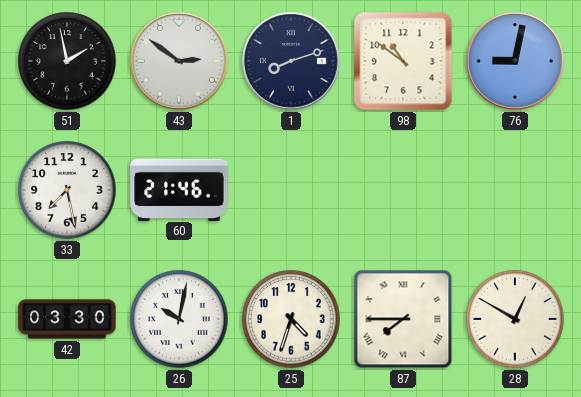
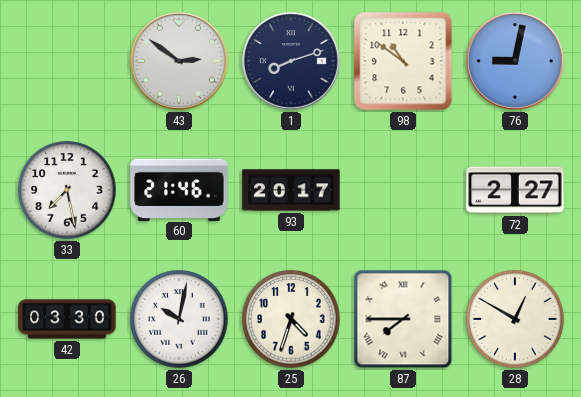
51: 1:58 -> none
93: none -> 20:17
72: none -> 2:27
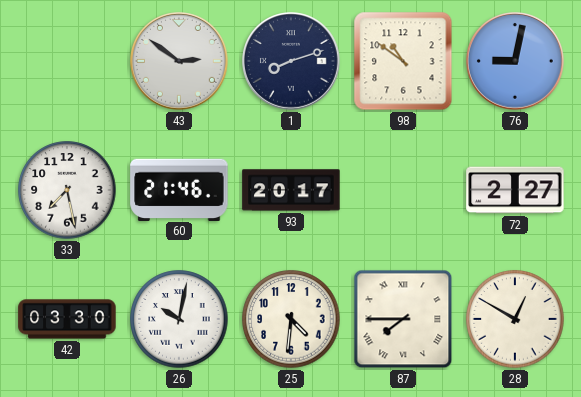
25: 4:33 -> 4:31
